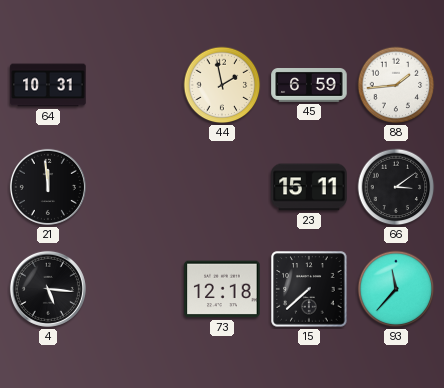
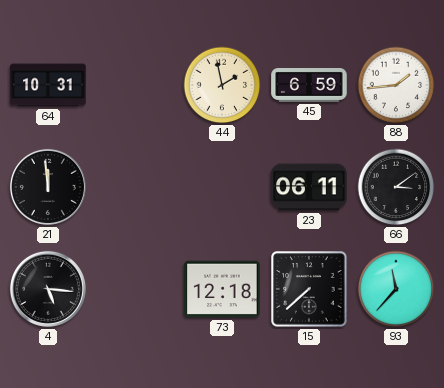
23: 15:11 -> 06:11
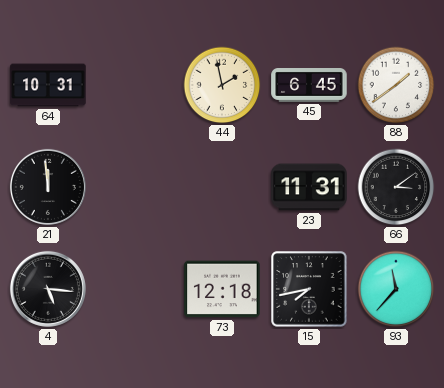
45: 6:59 -> 6:45
88: 1:44 -> 1:39
23: 06:11 -> 11:31
15: 7:38 -> 7:43
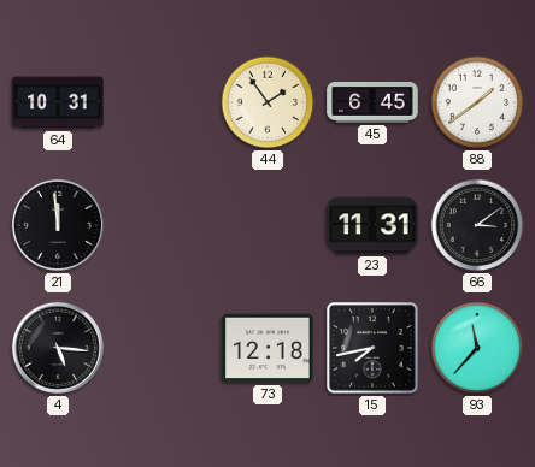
44: 1:58 -> 1:54
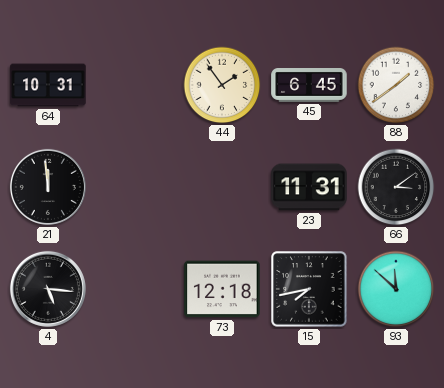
93: 11:37 -> 11:52
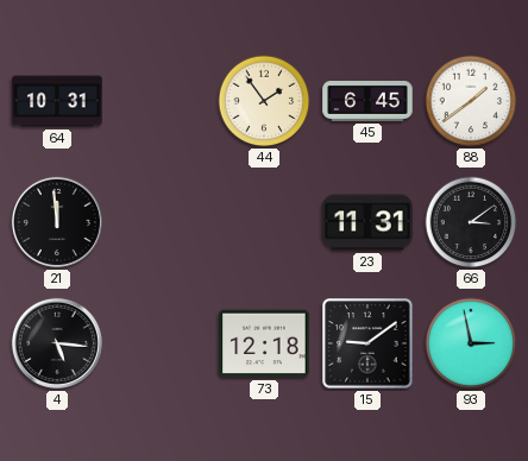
15: 7:43 -> 9:09
93: 11:52 -> 2:58
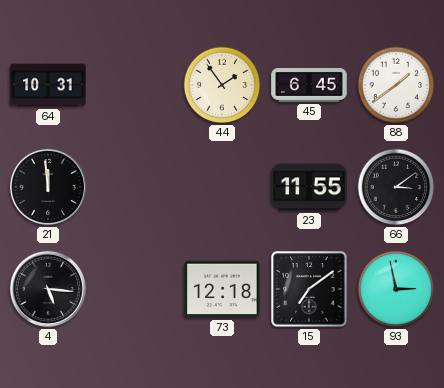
23: 11:31 -> 11:55
15: 9:09 -> 7:09
